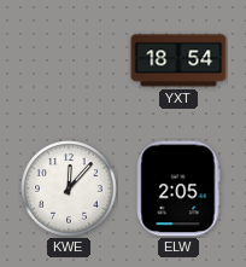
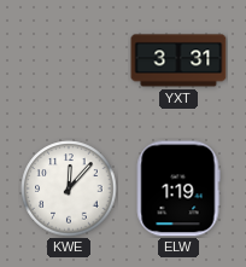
YXT: 18:54 -> 3:31
ELW: 2:05 -> 1:19
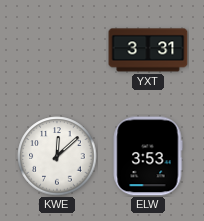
KWE: 12:07 -> 12:08
ELW: 1:19 -> 3:53
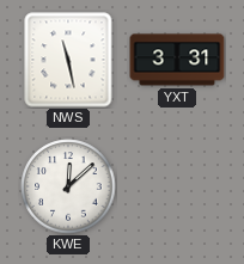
NWS: none -> 11:28
ELW: 3:53 -> none
